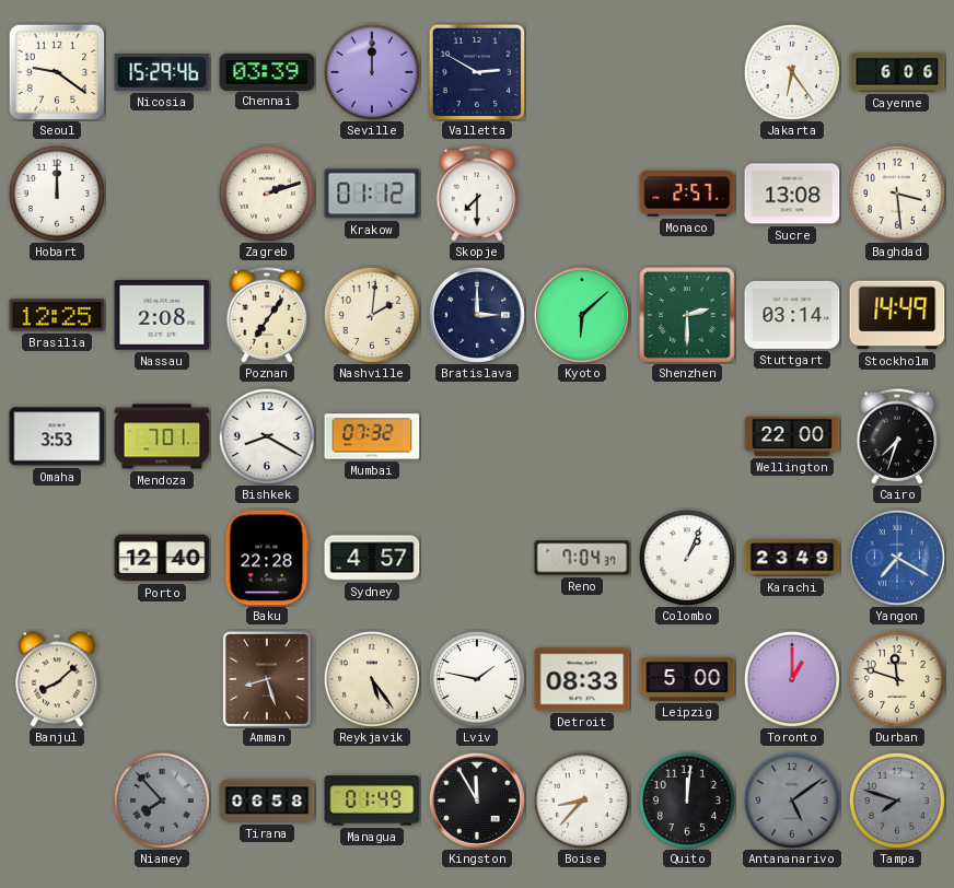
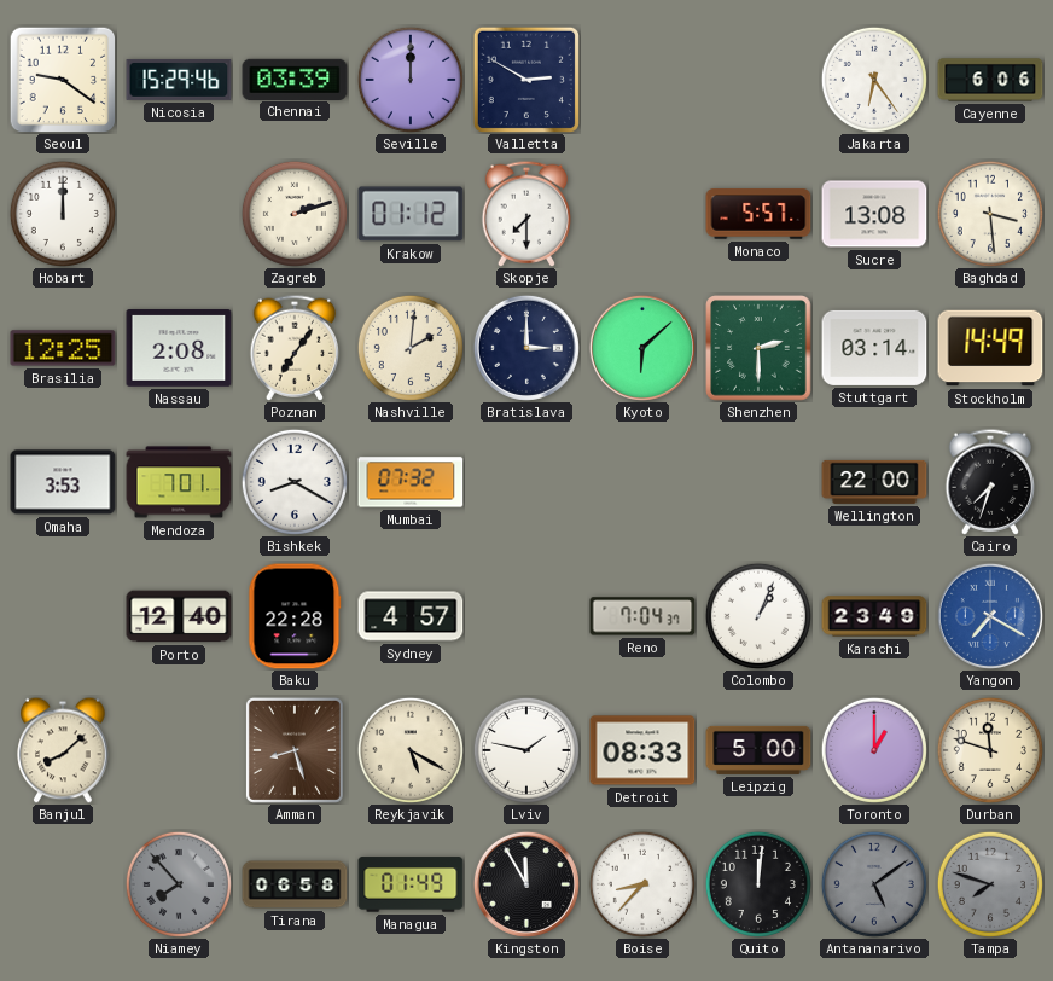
Monaco: 2:57 -> 5:57
Reykjavik: 5:24 -> 5:20
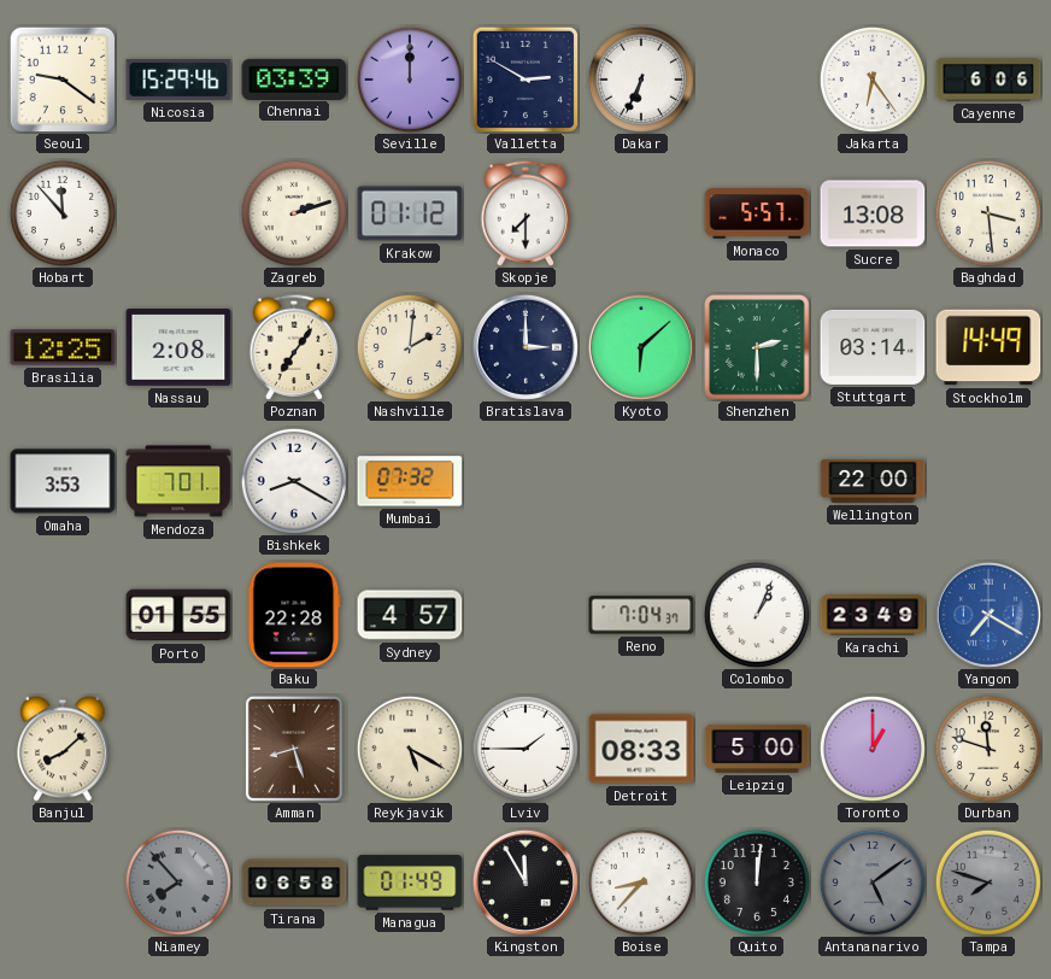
Dakar: none -> 6:34
Hobart: 12:00 -> 11:53
Cairo: 7:33 -> none
Porto: 12:40 -> 01:55
Lviv: 1:47 -> 1:45
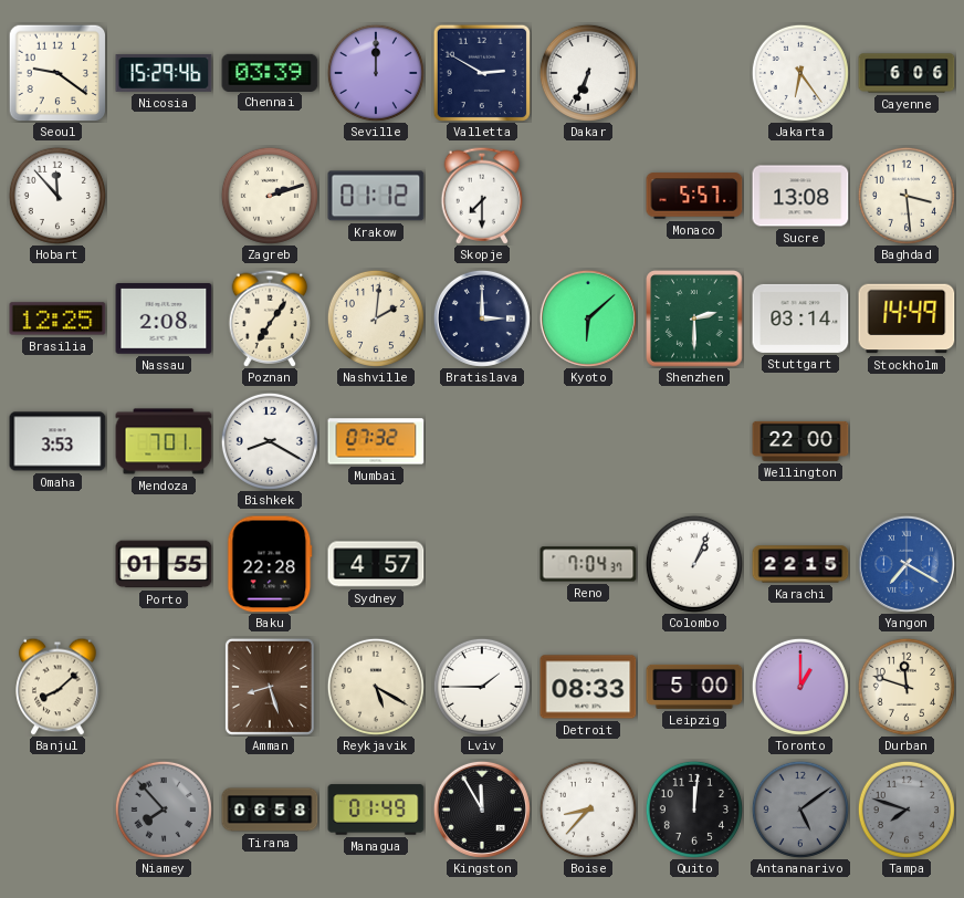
Karachi: 23:49 -> 22:15
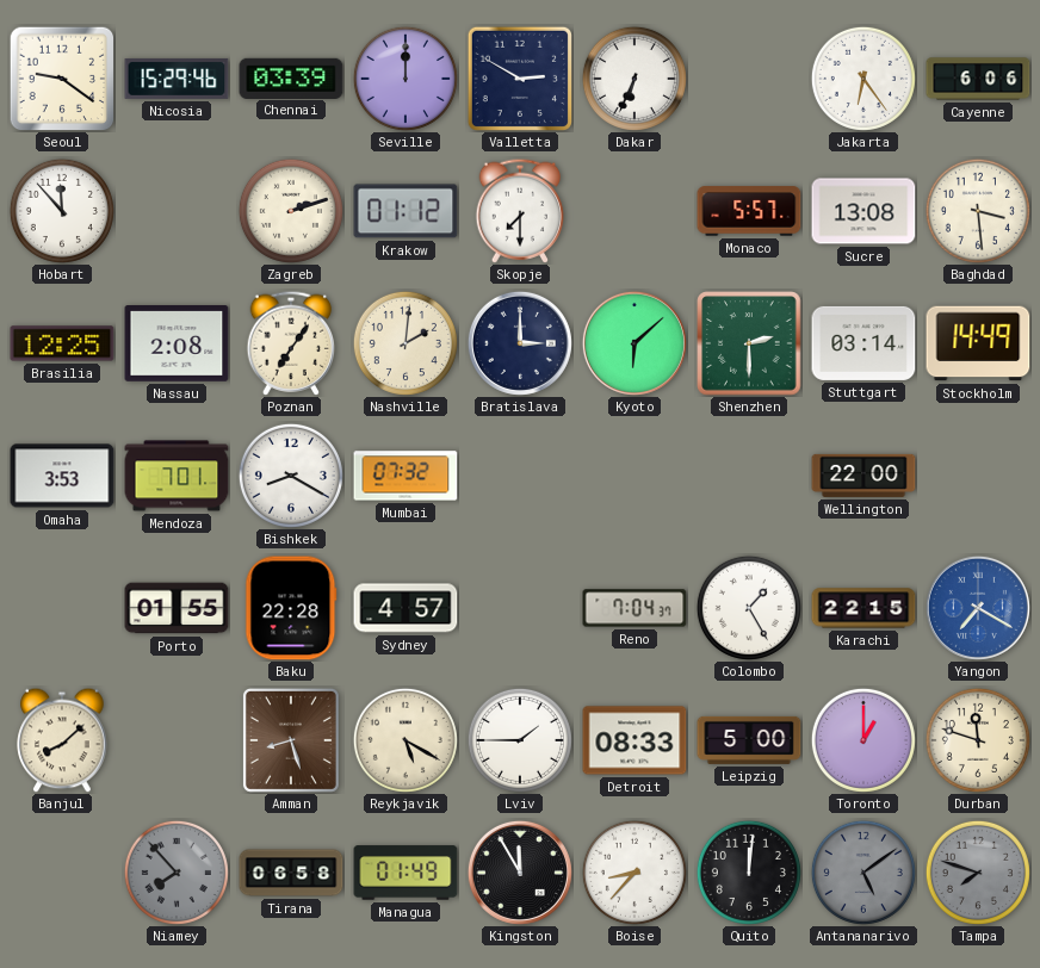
Colombo: 1:04 -> 1:25
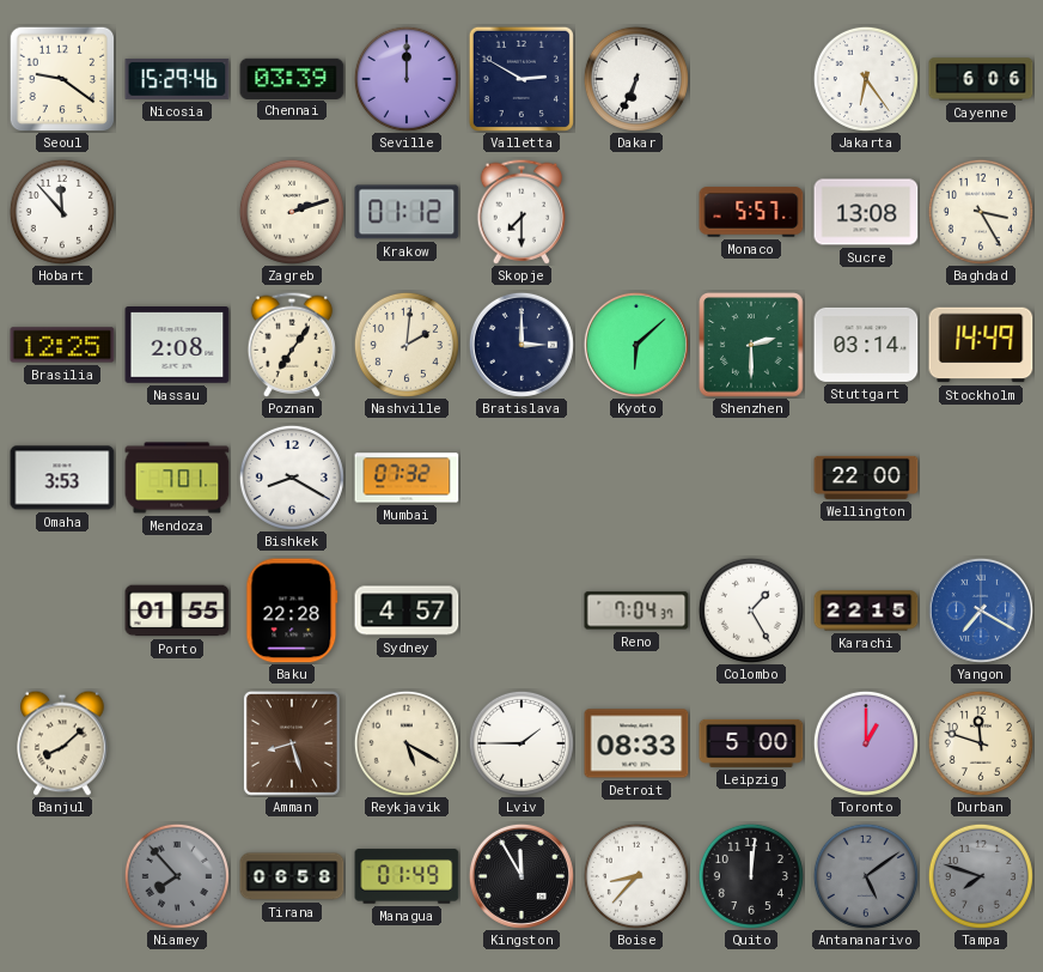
Baghdad: 3:29 -> 3:25
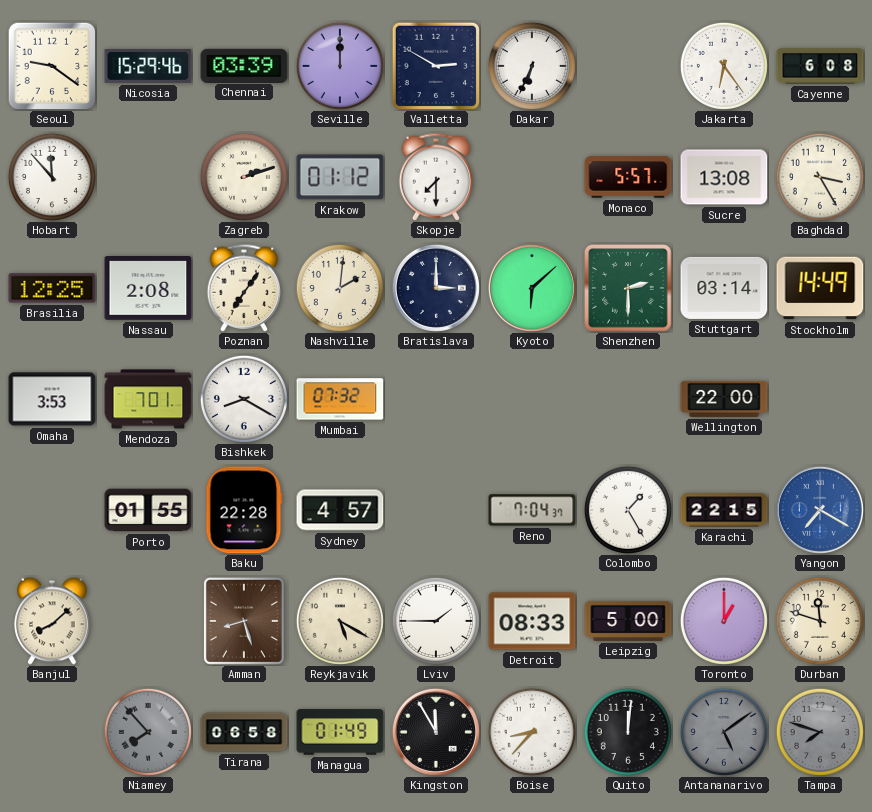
Cayenne: 6:06 -> 6:08
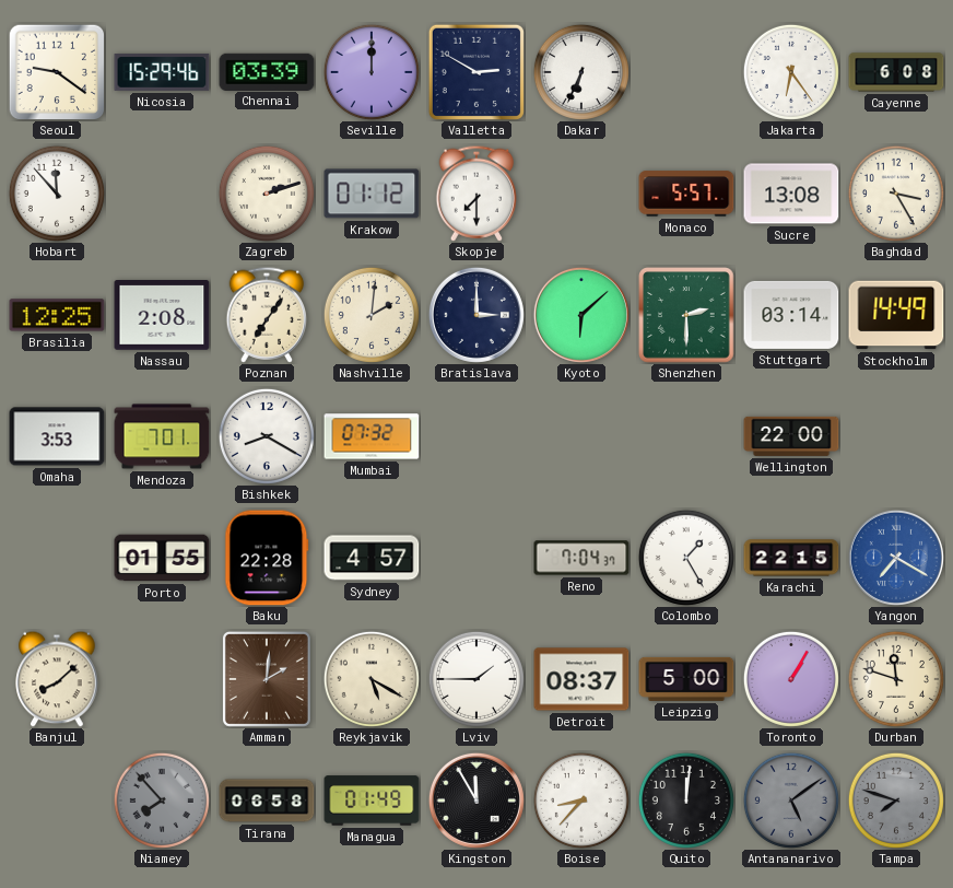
Amman: 8:27 -> 2:01
Detroit: 08:33 -> 08:37
Toronto: 1:00 -> 1:05
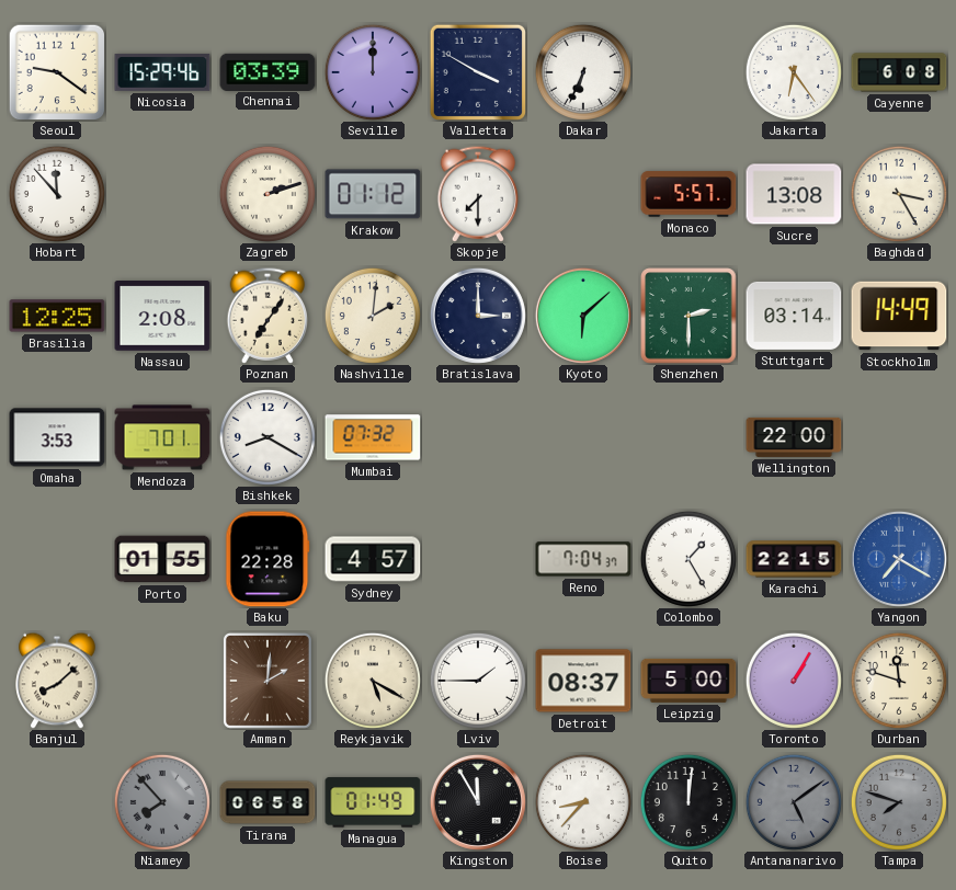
Valletta: 2:50 -> 3:50
